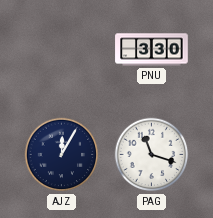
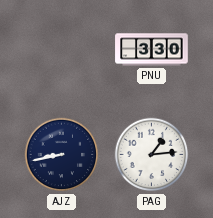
AJZ: 12:05 -> 8:43
PAG: 11:18 -> 1:14
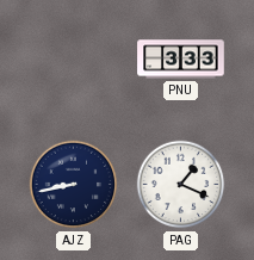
PNU: 3:30 -> 3:33
PAG: 1:14 -> 1:19
